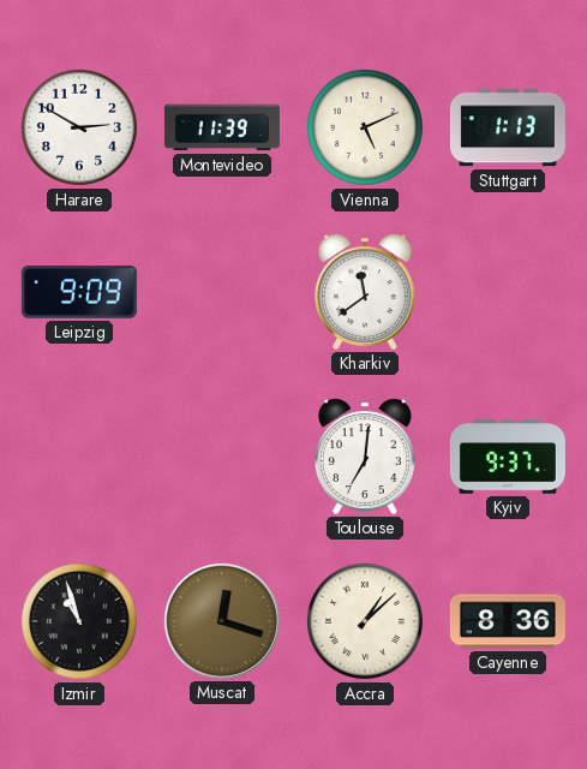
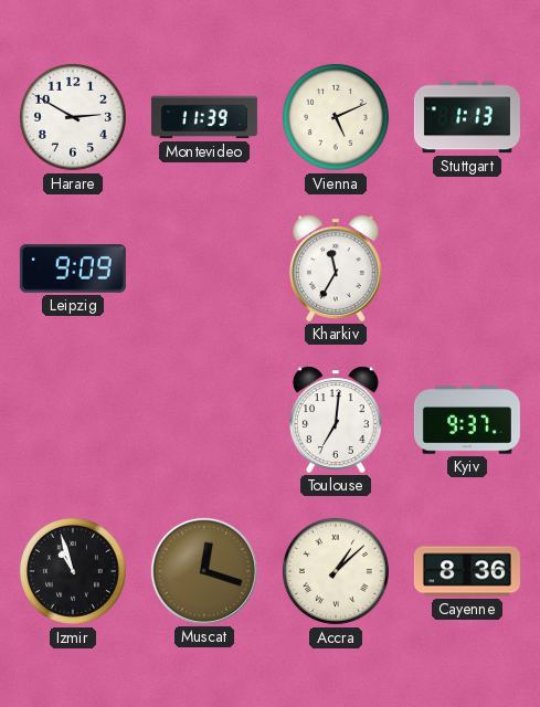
Kharkiv: 11:39 -> 11:35
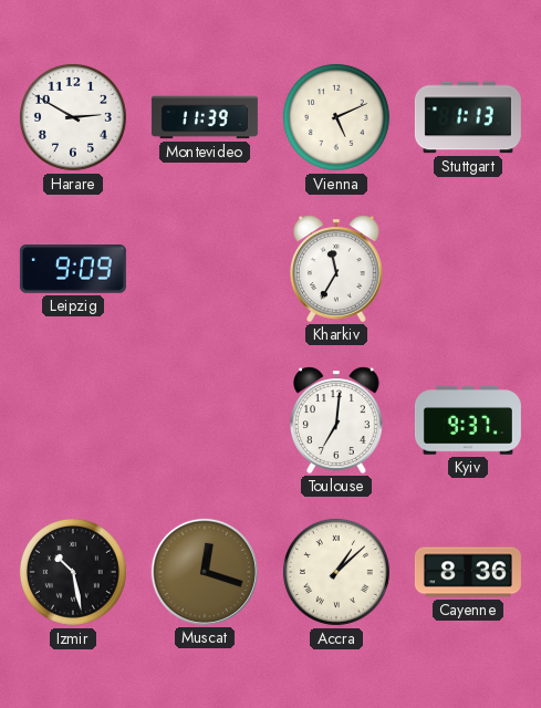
Izmir: 10:57 -> 10:28
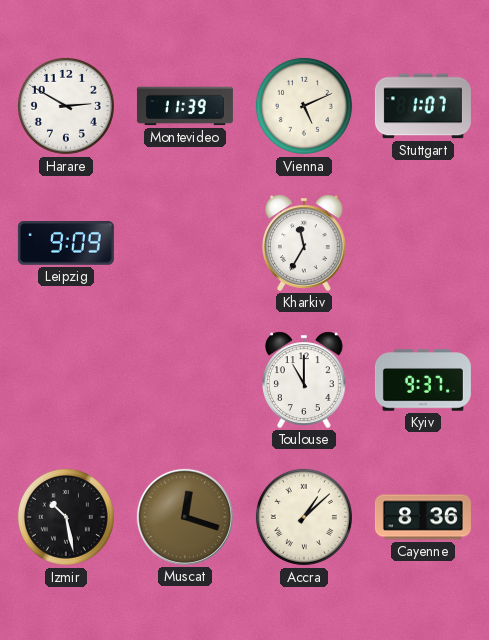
Stuttgart: 1:13 -> 1:07
Toulouse: 7:01 -> 11:00
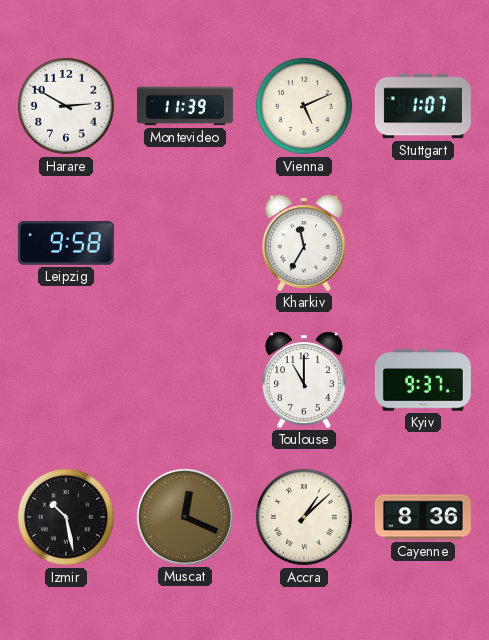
Leipzig: 9:09 -> 9:58
Muscat: 12:18 -> 12:19
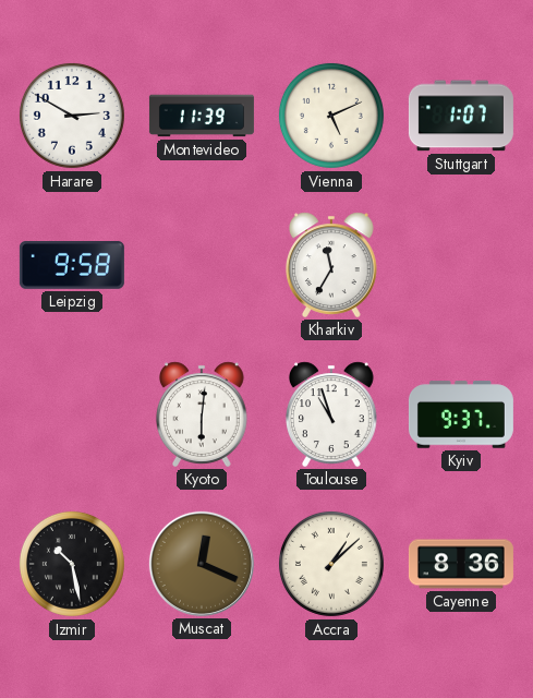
Kyoto: none -> 6:01
Toulouse: 11:00 -> 10:57
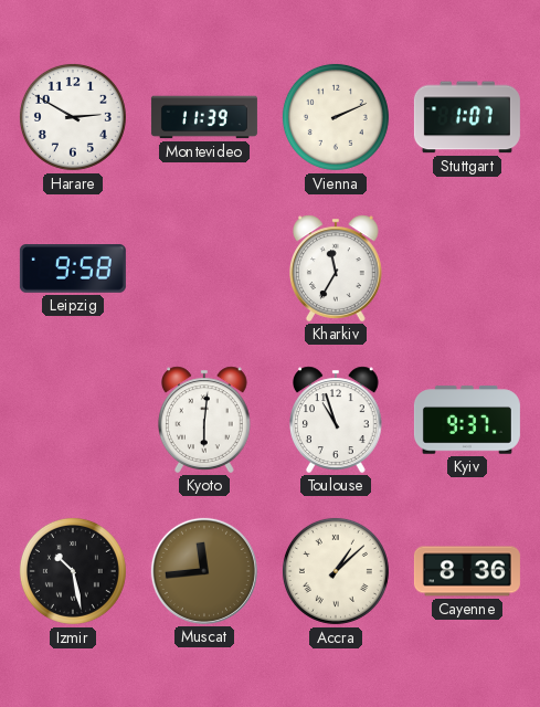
Vienna: 5:11 -> 2:11
Muscat: 12:19 -> 11:44
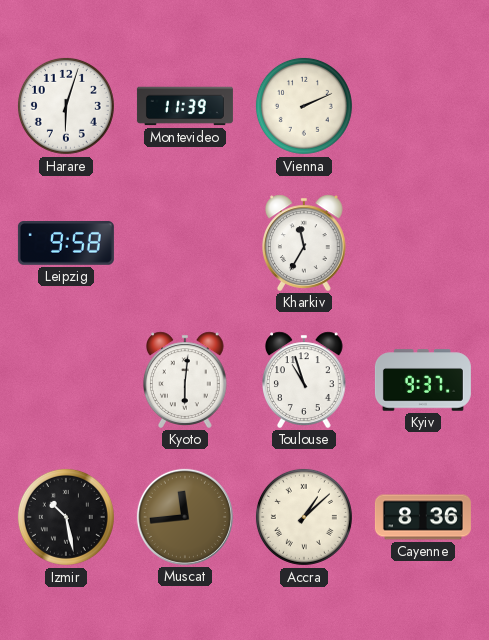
Harare: 2:50 -> 6:03
Stuttgart: 1:07 -> none
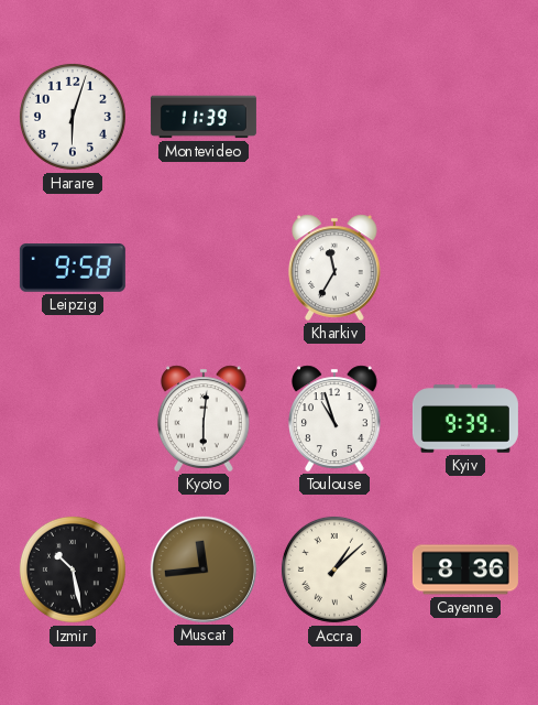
Vienna: 2:11 -> none
Kyiv: 9:37 -> 9:39
